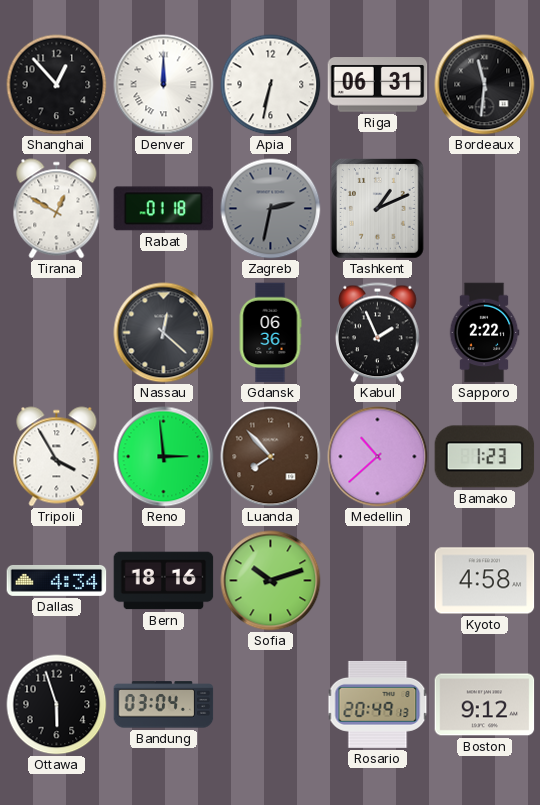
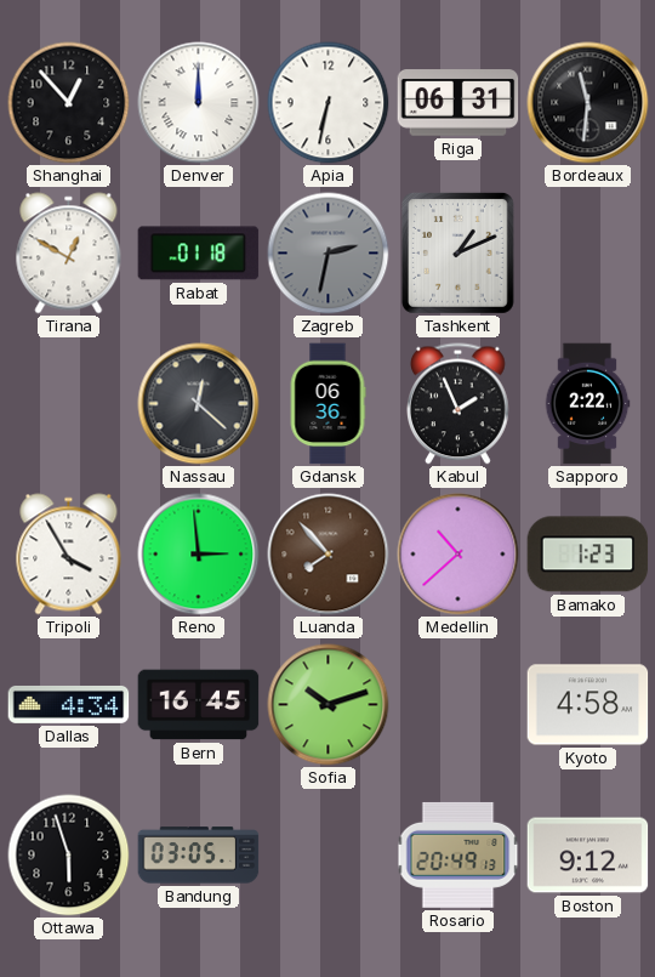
Bern: 18:16 -> 16:45
Bandung: 03:04 -> 03:05
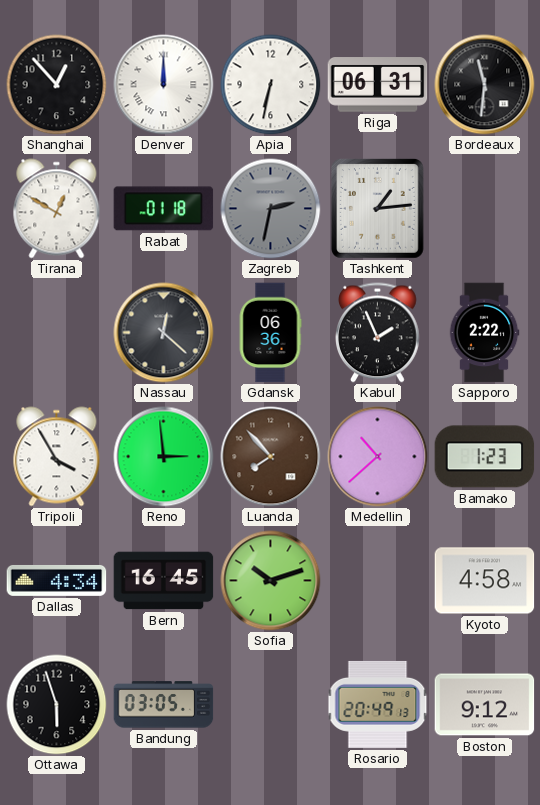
Tashkent: 1:11 -> 1:14
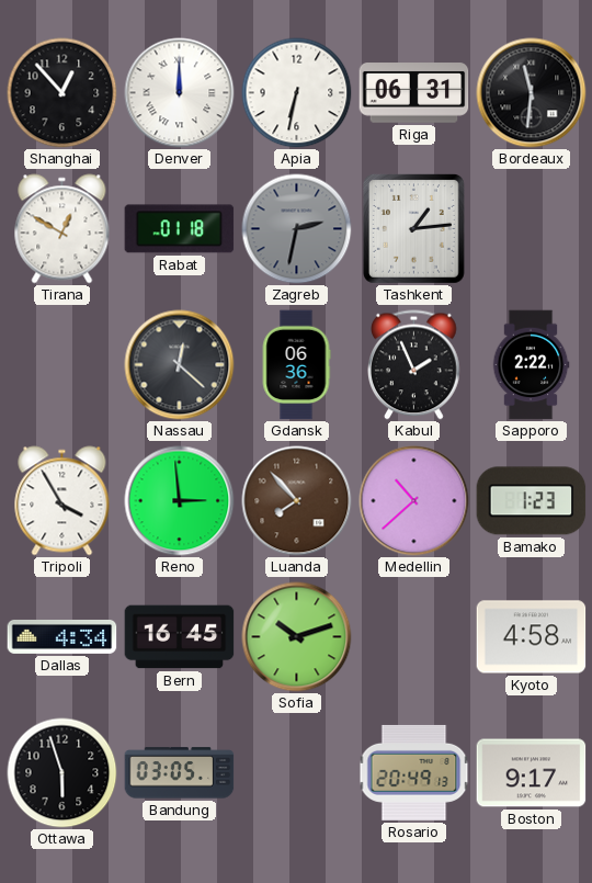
Boston: 9:12 -> 9:17
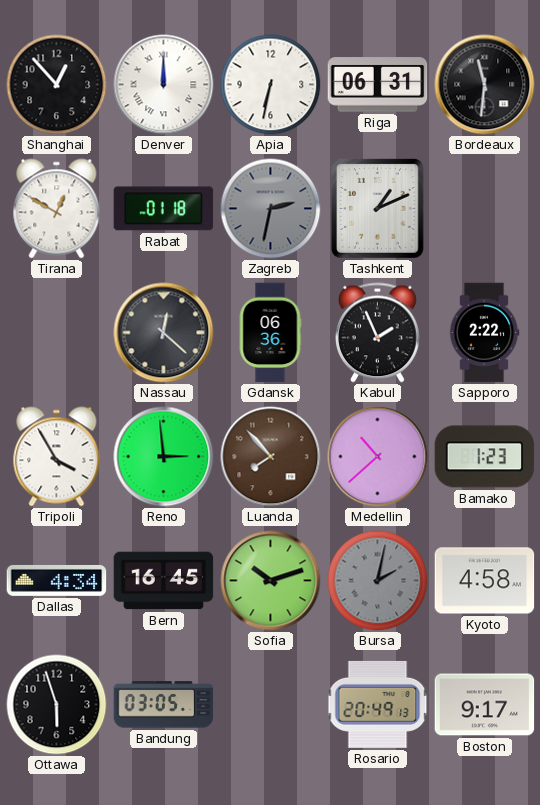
Tashkent: 1:14 -> 1:11
Bursa: none -> 2:02
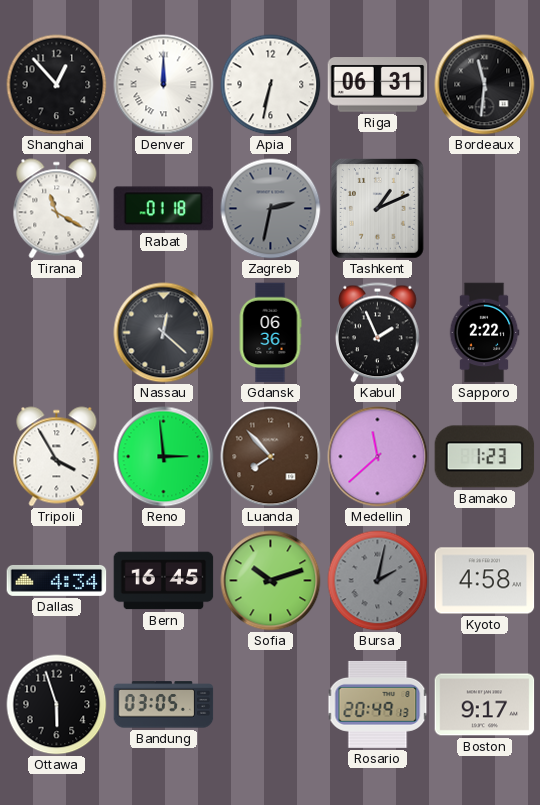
Tirana: 12:50 -> 11:20
Medellin: 10:38 -> 11:38
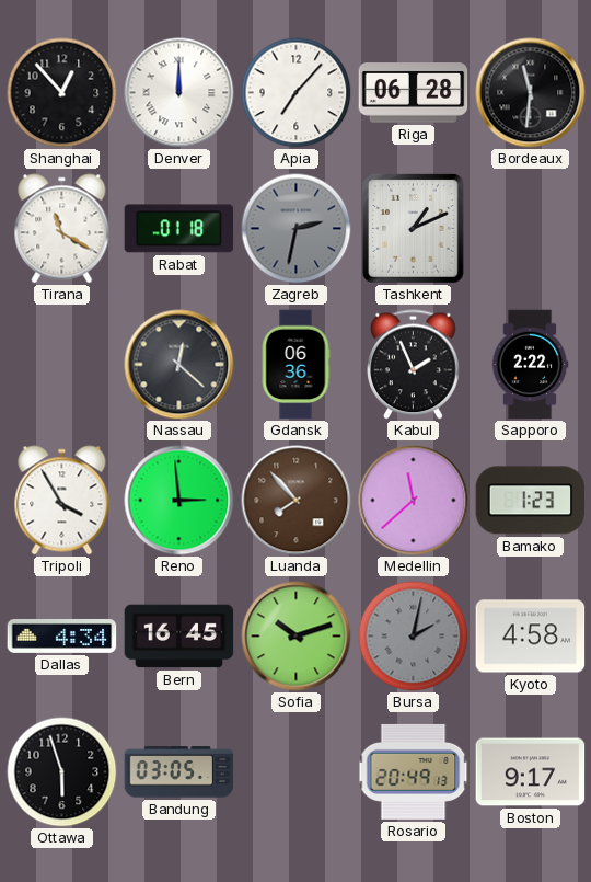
Apia: 6:32 -> 7:07
Riga: 06:31 -> 06:28
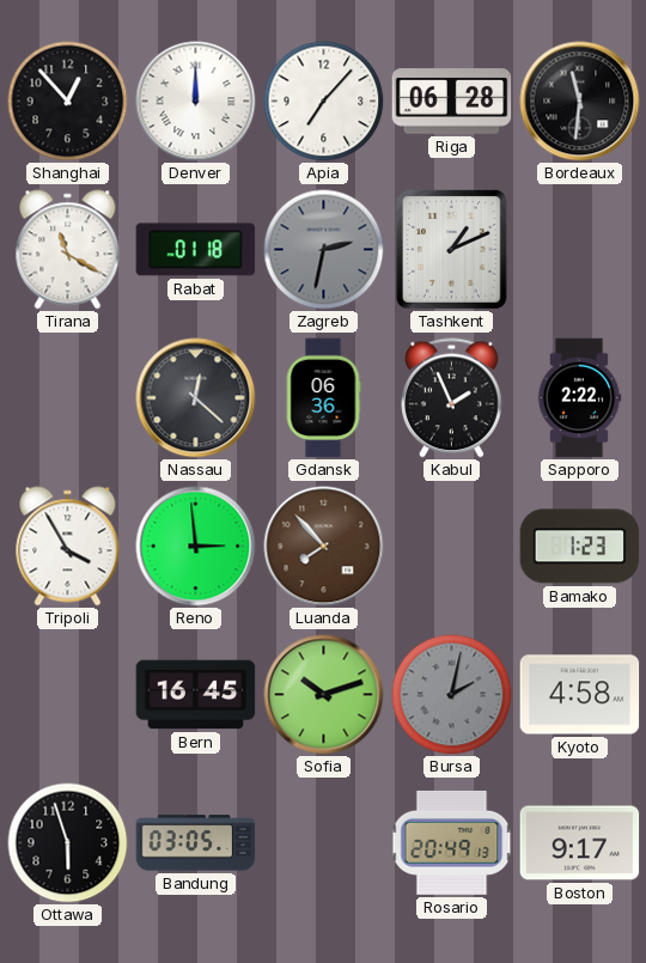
Medellin: 11:38 -> none
Dallas: 4:34 -> none
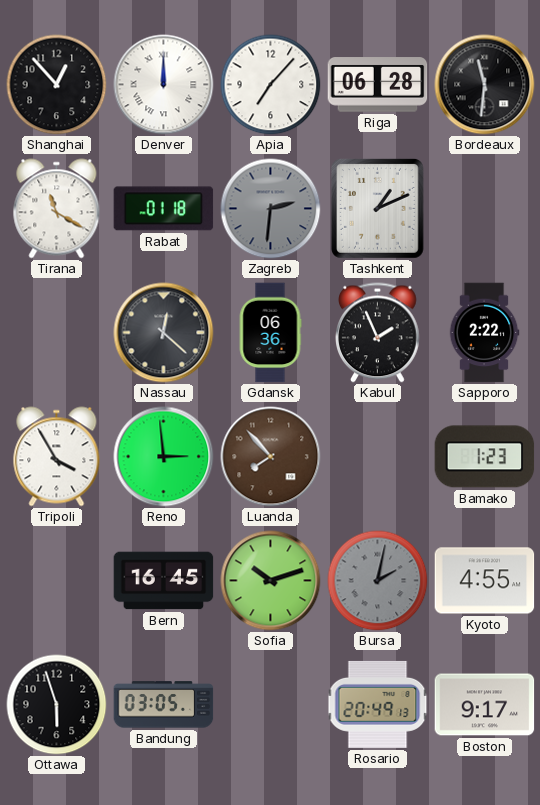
Zagreb: 2:32 -> 2:31
Kyoto: 4:58 -> 4:55
